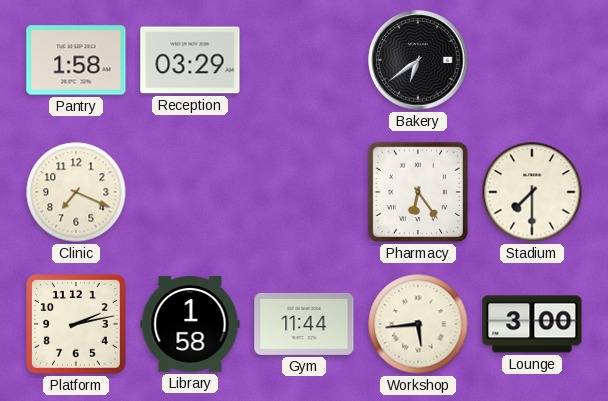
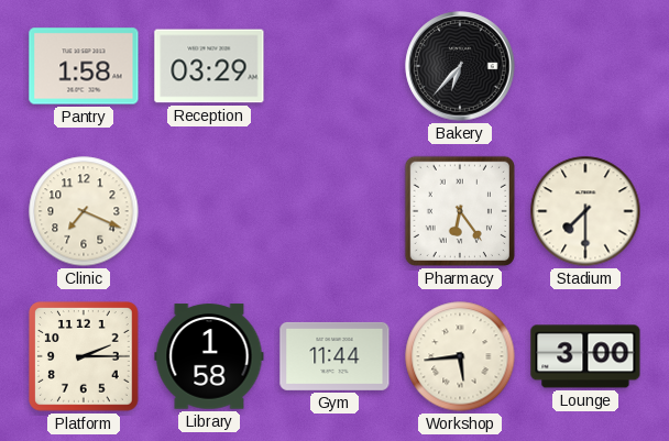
Bakery: 6:39 -> 6:37
Platform: 2:13 -> 2:15
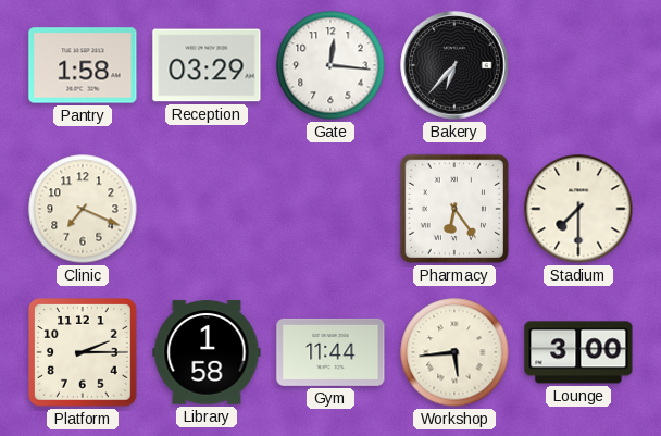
Gate: none -> 12:16
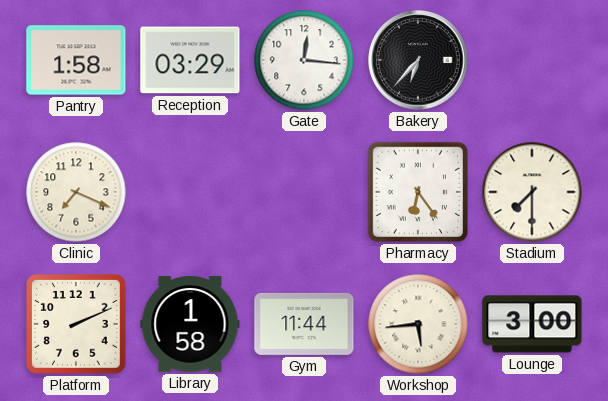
Platform: 2:15 -> 2:11
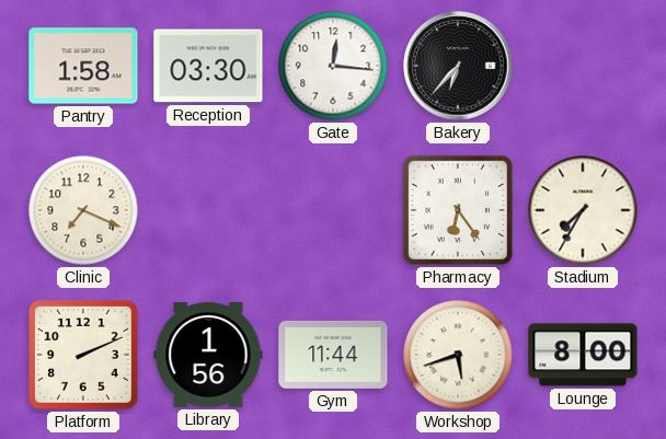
Reception: 03:29 -> 03:30
Stadium: 7:30 -> 7:35
Library: 1:58 -> 1:56
Workshop: 5:44 -> 5:42
Lounge: 3:00 -> 8:00
